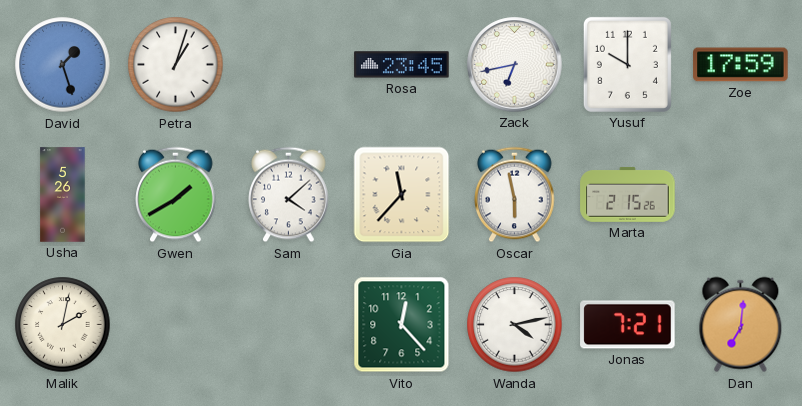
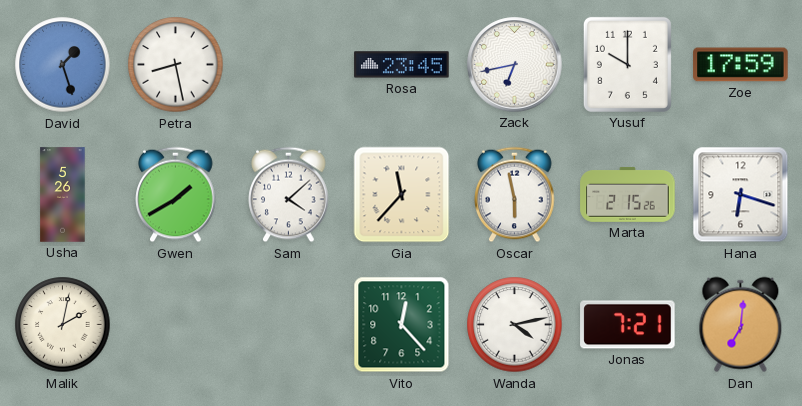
Petra: 1:03 -> 8:28
Hana: none -> 6:18
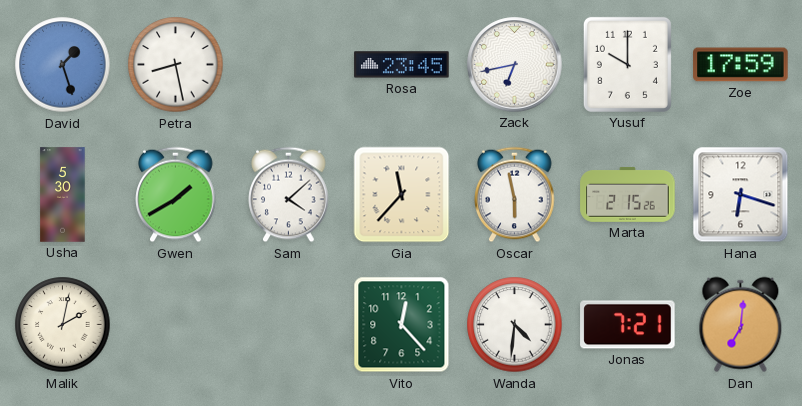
Usha: 5:26 -> 5:30
Wanda: 4:13 -> 4:31
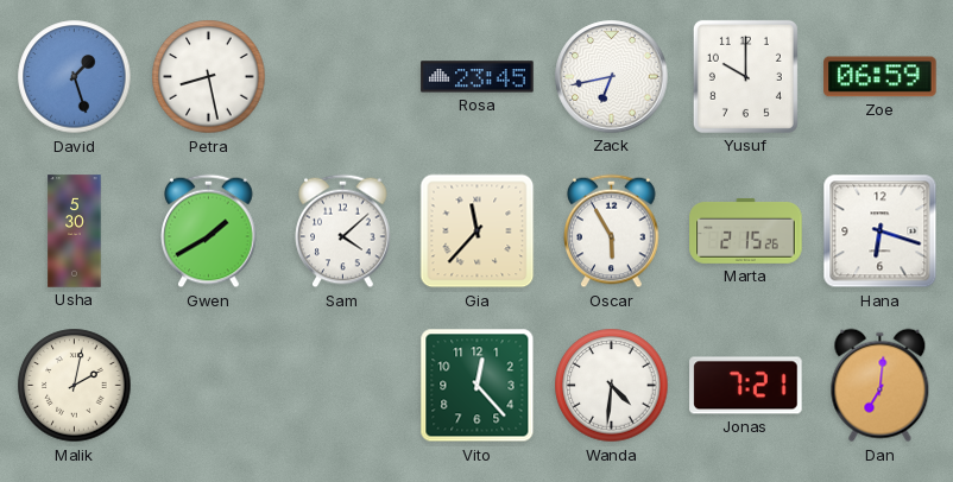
Zoe: 17:59 -> 06:59
Oscar: 5:58 -> 5:55
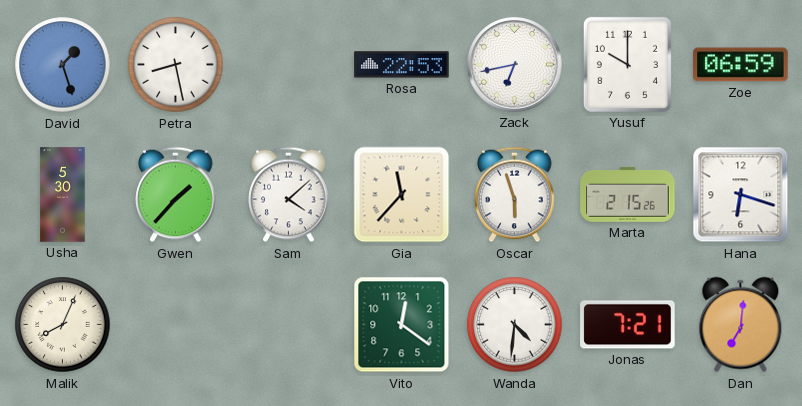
Rosa: 23:45 -> 22:53
Gwen: 1:40 -> 1:37
Oscar: 5:55 -> 5:57
Malik: 2:02 -> 8:04
Vito: 12:23 -> 12:21
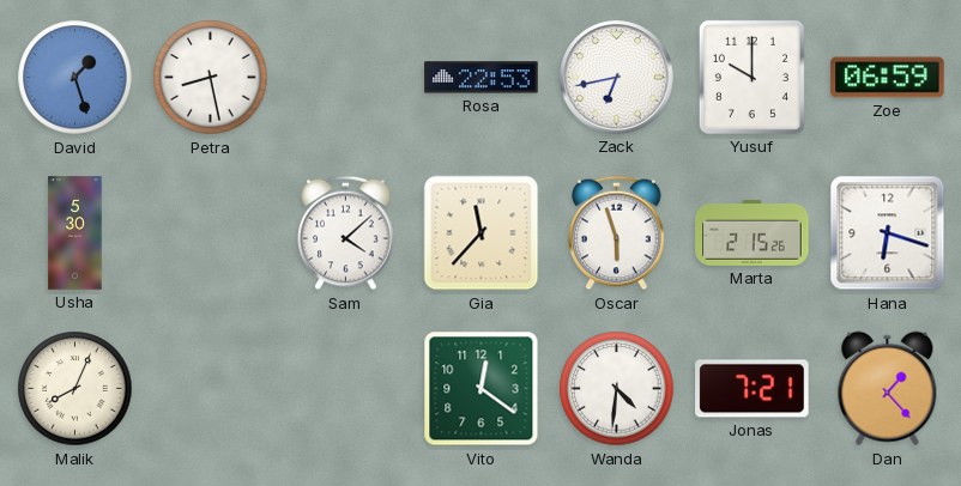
Gwen: 1:37 -> none
Dan: 7:01 -> 1:23
